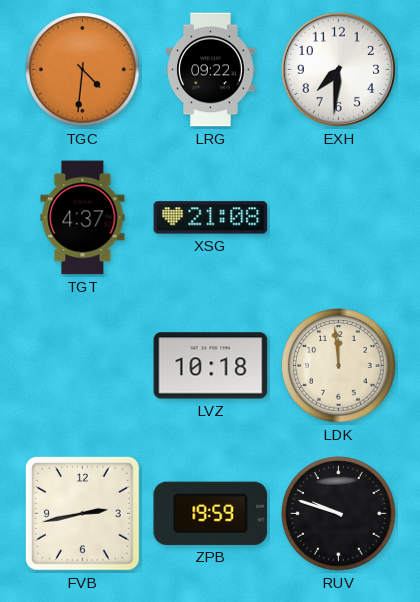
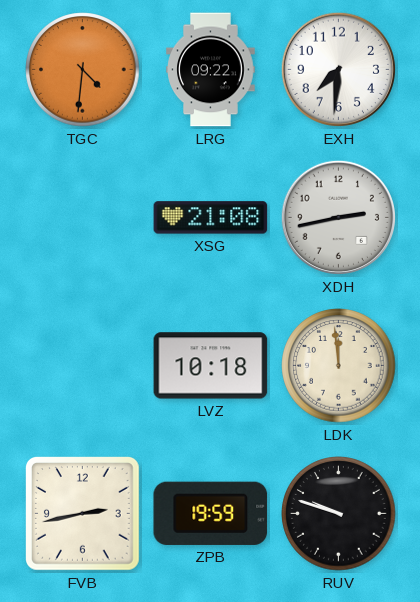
TGT: 4:37 -> none
XDH: none -> 2:43
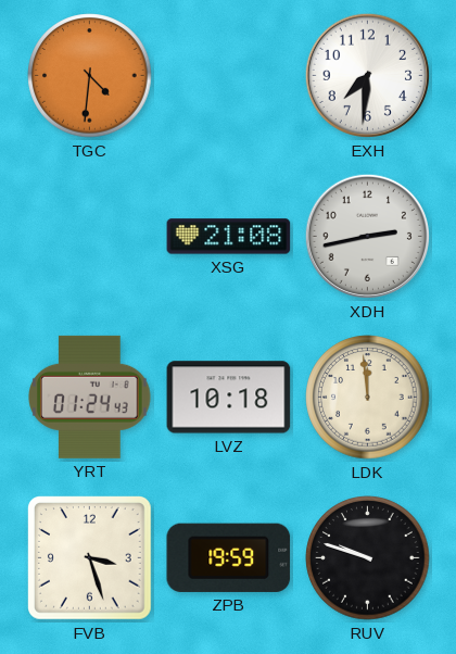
LRG: 09:22 -> none
YRT: none -> 01:24
FVB: 2:43 -> 3:27
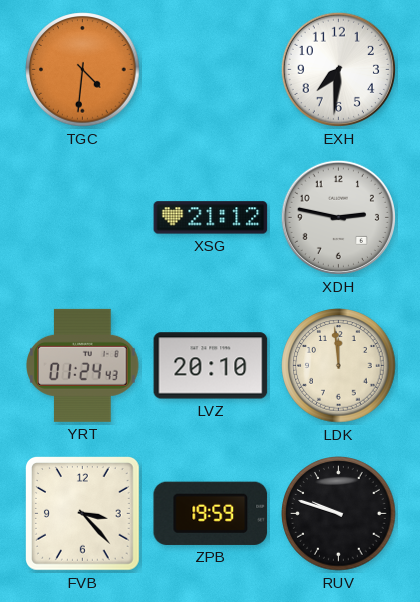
XSG: 21:08 -> 21:12
XDH: 2:43 -> 2:47
LVZ: 10:18 -> 20:10
FVB: 3:27 -> 3:23
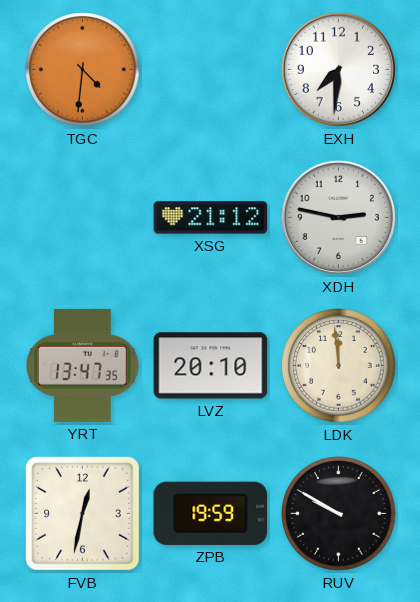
YRT: 01:24 -> 13:47
FVB: 3:23 -> 12:32
RUV: 9:48 -> 9:50
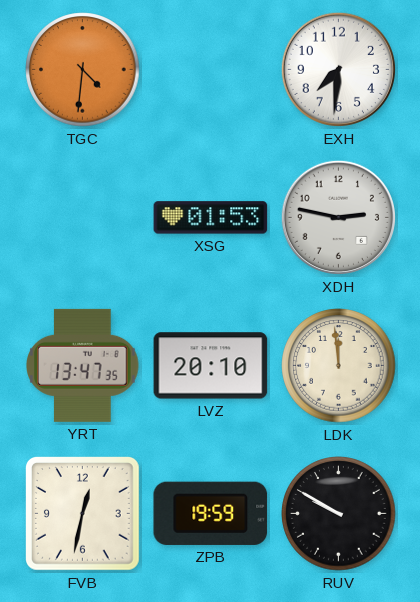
XSG: 21:12 -> 01:53
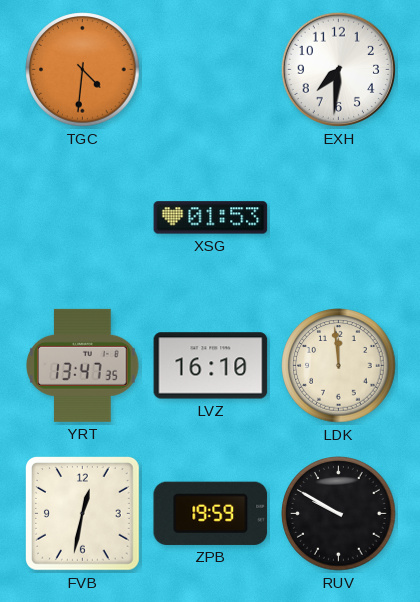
XDH: 2:47 -> none
LVZ: 20:10 -> 16:10
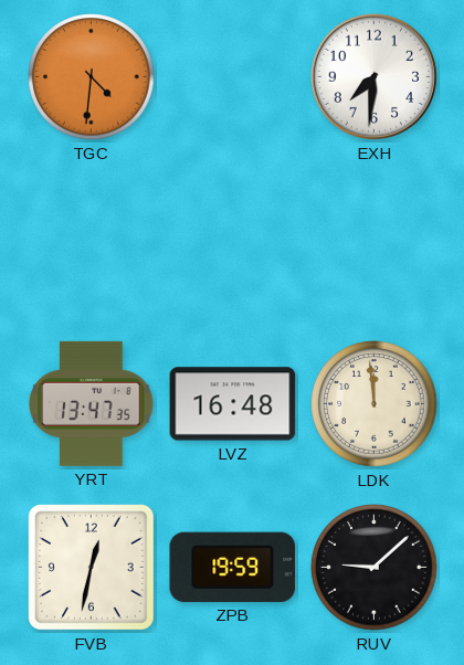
XSG: 01:53 -> none
LVZ: 16:10 -> 16:48
RUV: 9:50 -> 9:08
